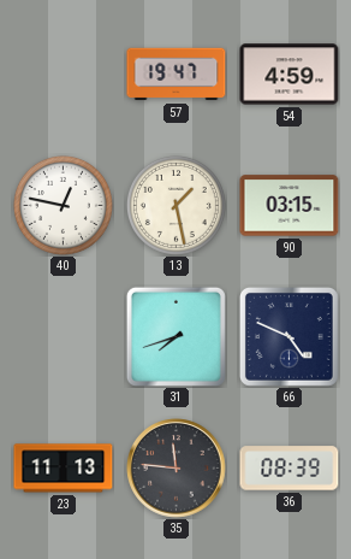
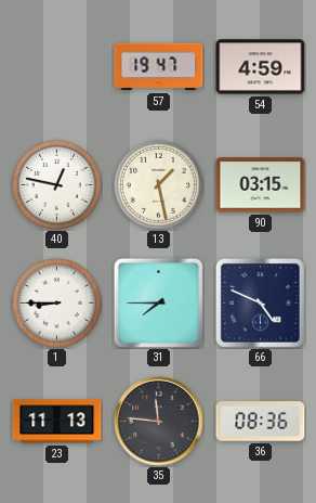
1: none -> 8:45
31: 7:42 -> 7:45
36: 08:39 -> 08:36
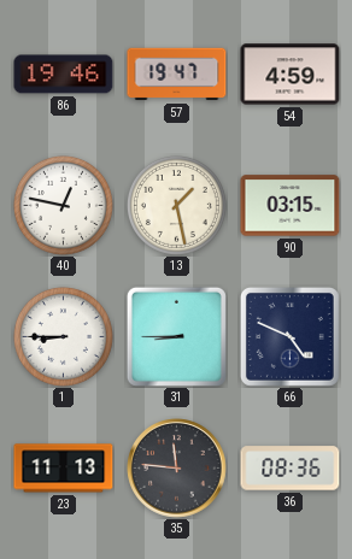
86: none -> 19:46
31: 7:45 -> 8:45
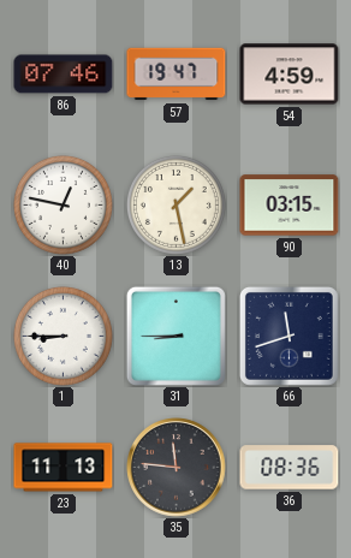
86: 19:46 -> 07:46
66: 4:49 -> 11:42
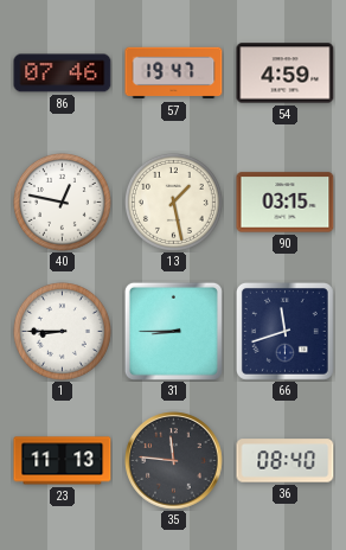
36: 08:36 -> 08:40
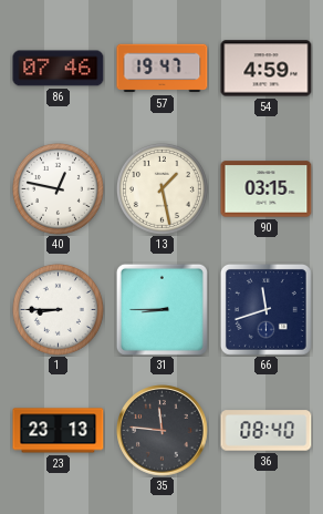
23: 11:13 -> 23:13
